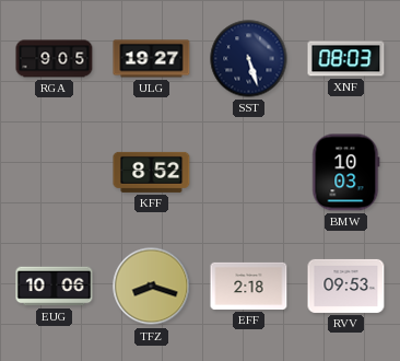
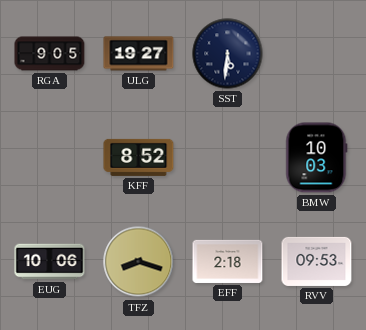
SST: 5:27 -> 5:31
XNF: 08:03 -> none
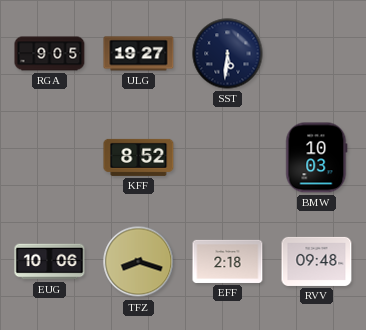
RVV: 09:53 -> 09:48
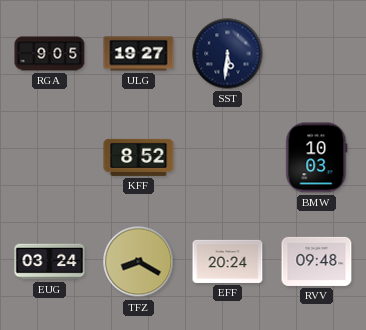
EUG: 10:06 -> 03:24
TFZ: 8:18 -> 8:20
EFF: 2:18 -> 20:24
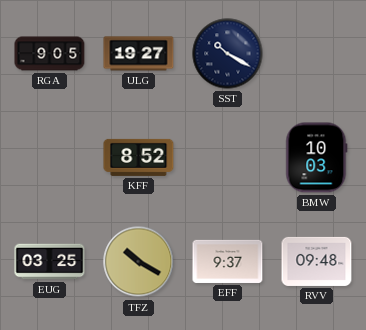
SST: 5:31 -> 10:20
EUG: 03:24 -> 03:25
TFZ: 8:20 -> 10:20
EFF: 20:24 -> 9:37
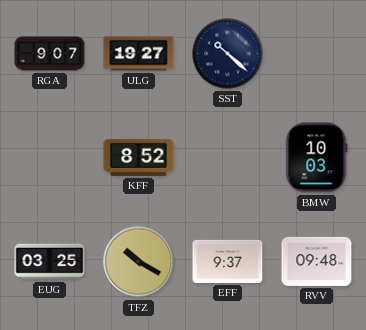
RGA: 9:05 -> 9:07
SST: 10:20 -> 10:22
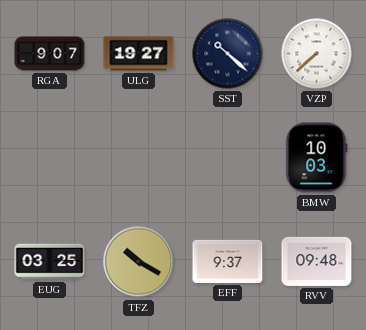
VZP: none -> 7:38
KFF: 8:52 -> none
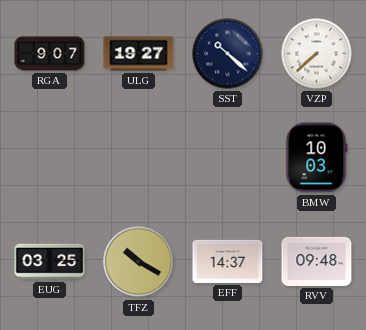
EFF: 9:37 -> 14:37
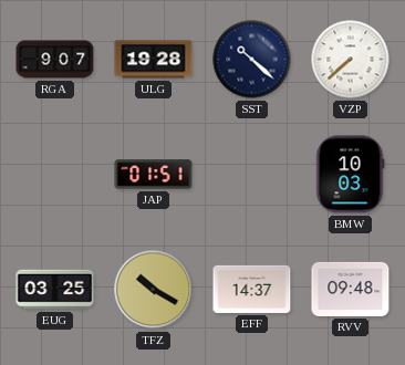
ULG: 19:27 -> 19:28
JAP: none -> 01:51
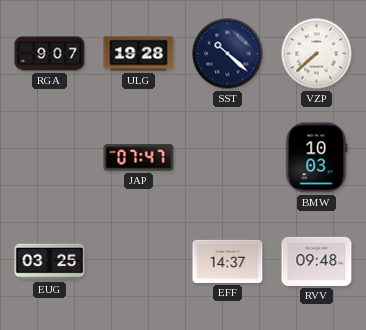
JAP: 01:51 -> 07:47
TFZ: 10:20 -> none
